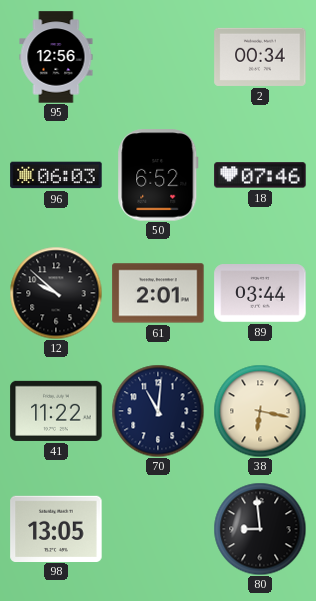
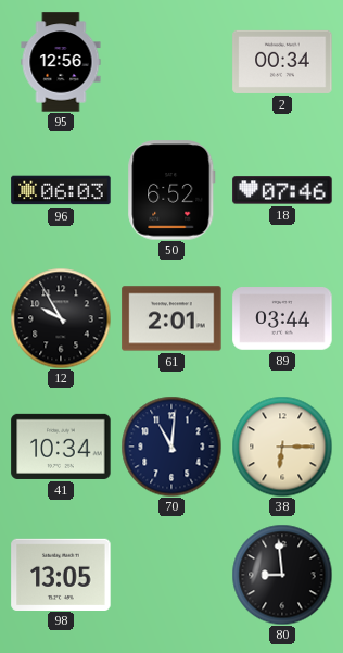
12: 9:52 -> 9:55
41: 11:22 -> 10:34
38: 6:17 -> 6:15
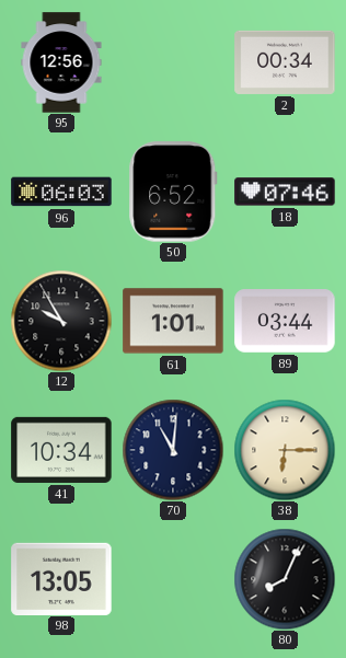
61: 2:01 -> 1:01
80: 8:59 -> 8:04
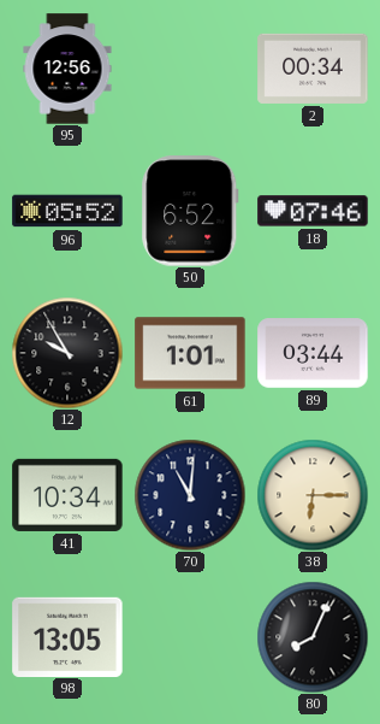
96: 06:03 -> 05:52
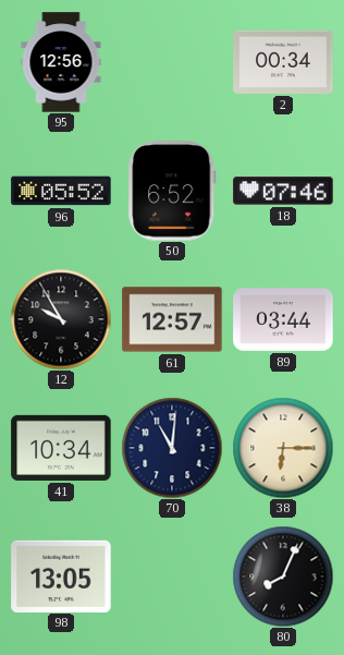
61: 1:01 -> 12:57
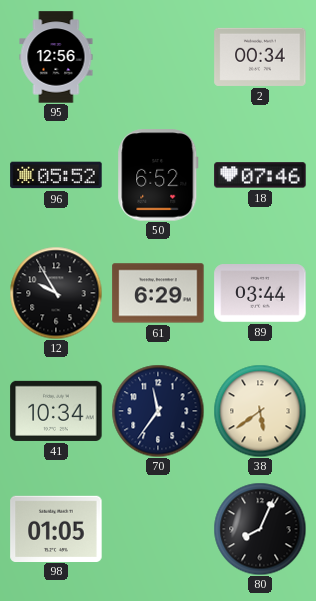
61: 12:57 -> 6:29
70: 11:01 -> 11:36
38: 6:15 -> 5:39
98: 13:05 -> 01:05
